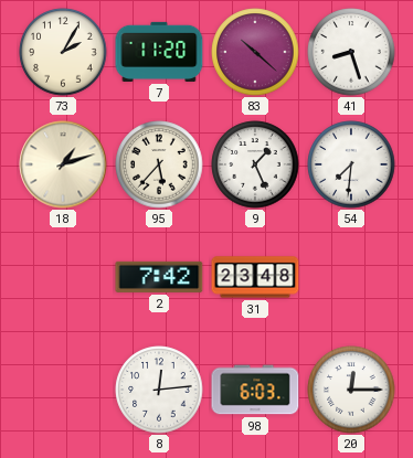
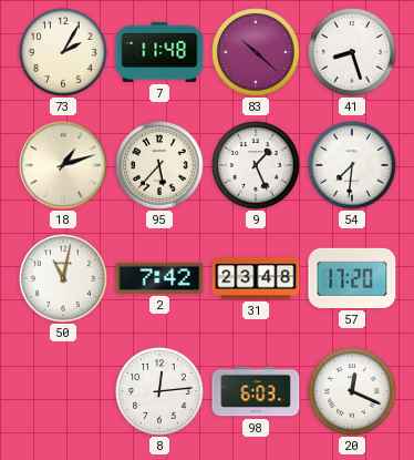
7: 11:20 -> 11:48
50: none -> 11:02
57: none -> 17:20
20: 12:15 -> 12:19
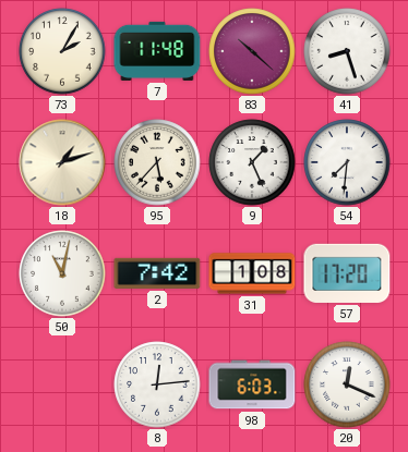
31: 23:48 -> 1:08
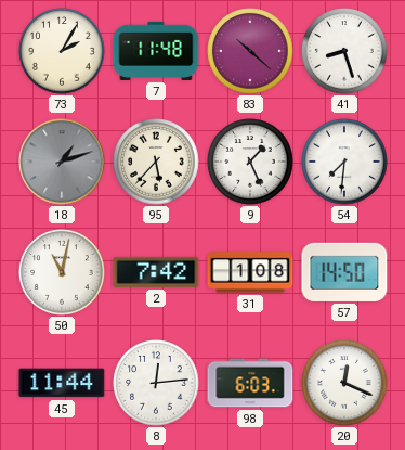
18 dial: cream -> grey
57: 17:20 -> 14:50
45: none -> 11:44
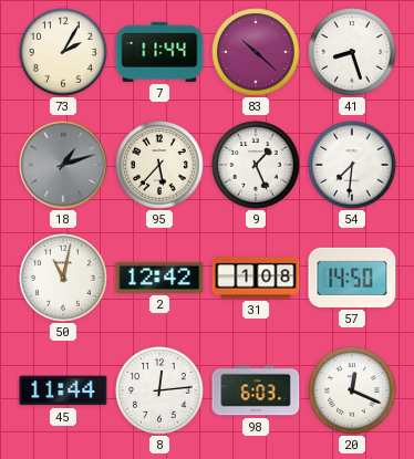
7: 11:48 -> 11:44
2: 7:42 -> 12:42
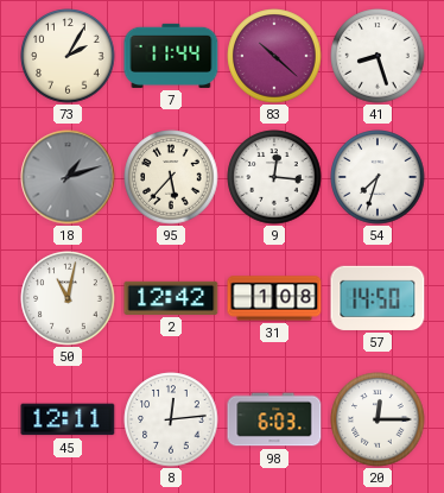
9: 1:26 -> 12:16
54: 7:31 -> 7:33
45: 11:44 -> 12:11
20: 12:19 -> 12:15
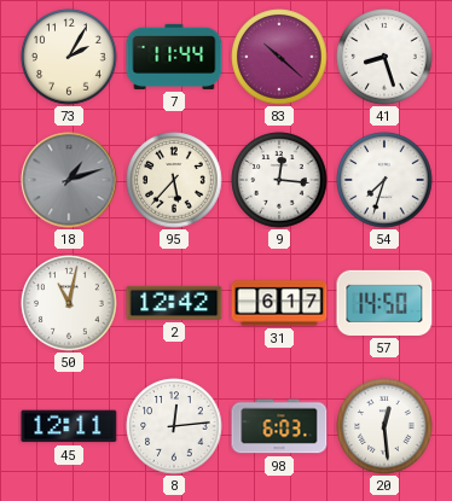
31: 1:08 -> 6:17
20: 12:15 -> 12:29
